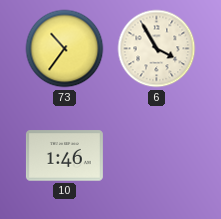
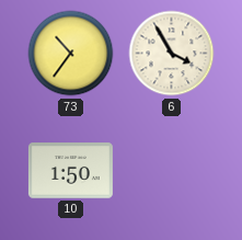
10: 1:46 -> 1:50
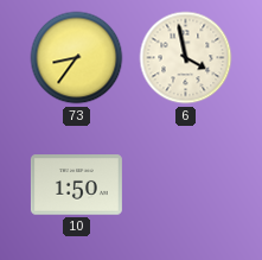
73: 10:36 -> 8:36
6: 3:55 -> 3:58
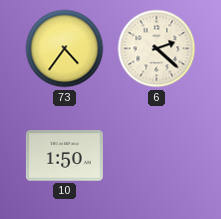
73: 8:36 -> 4:36
6: 3:58 -> 2:22
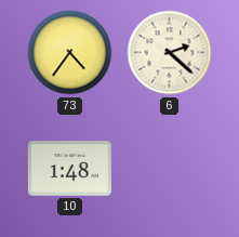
10: 1:50 -> 1:48
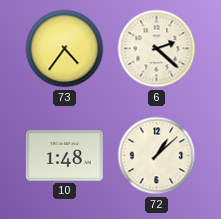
72: none -> 1:08
